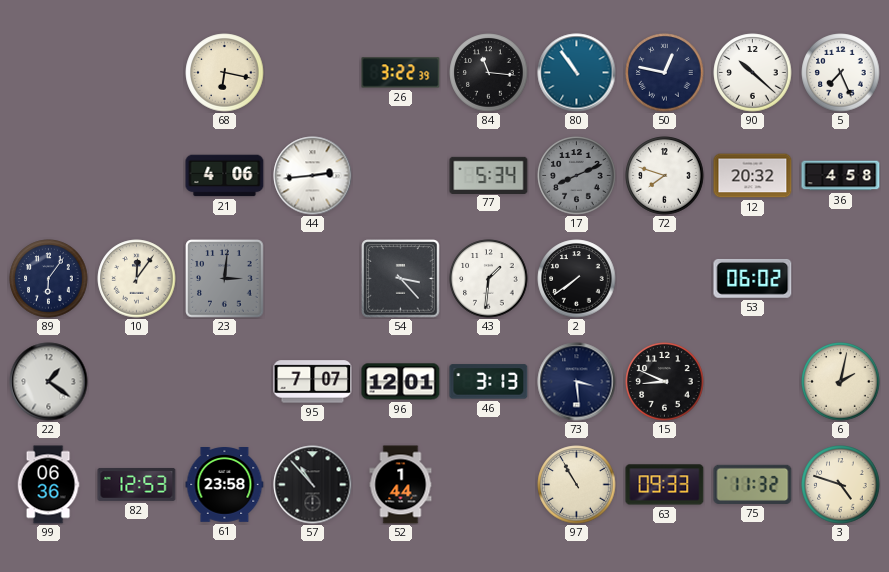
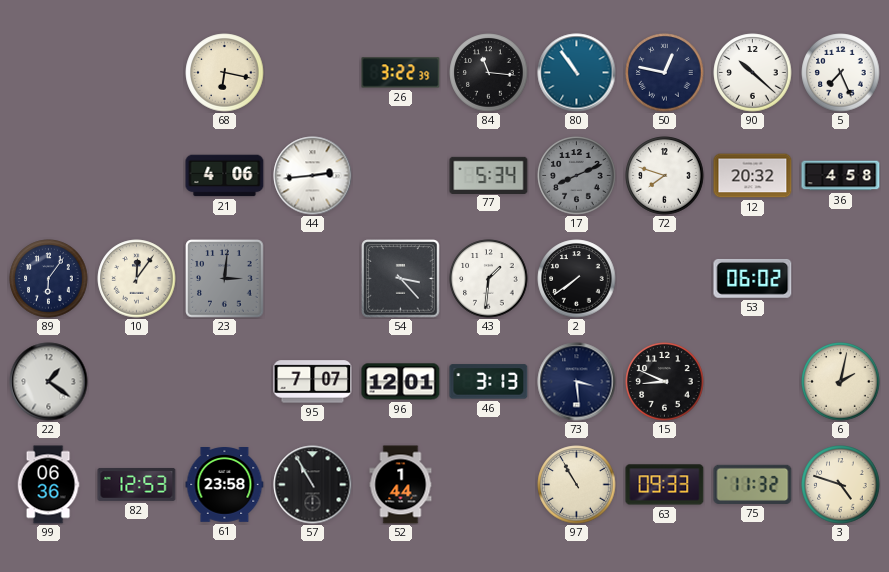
57: 10:53 -> 10:55
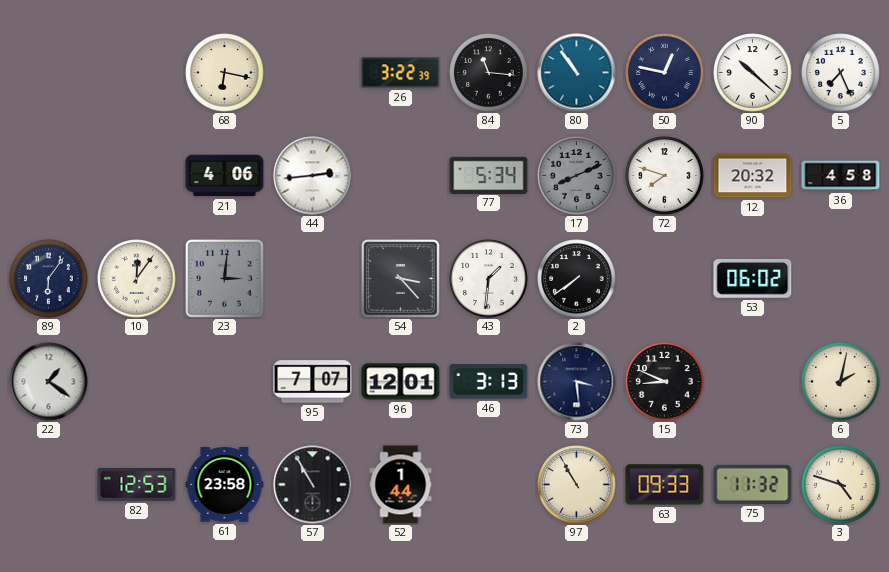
99: 06:36 -> none
